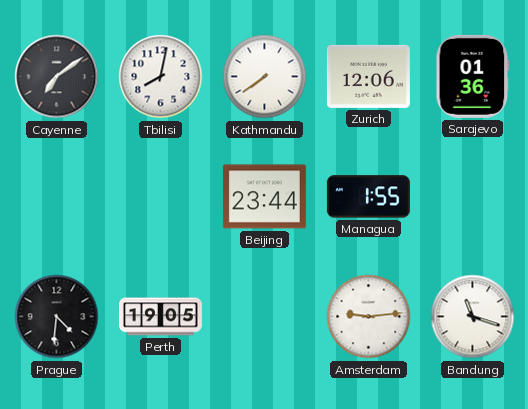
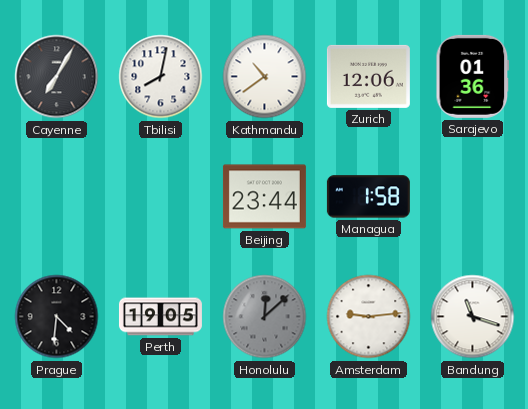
Cayenne: 7:09 -> 7:05
Kathmandu: 7:39 -> 10:39
Managua: 1:55 -> 1:58
Honolulu: none -> 12:08
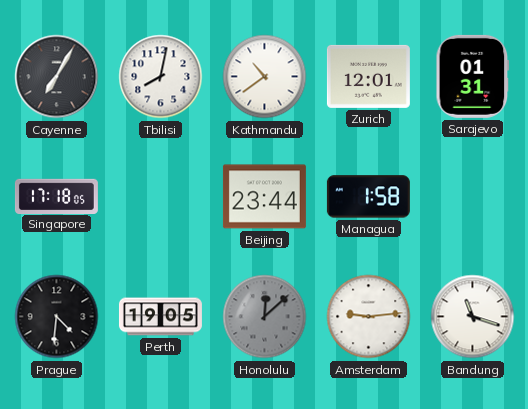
Zurich: 12:06 -> 12:01
Sarajevo: 01:36 -> 01:31
Singapore: none -> 17:18
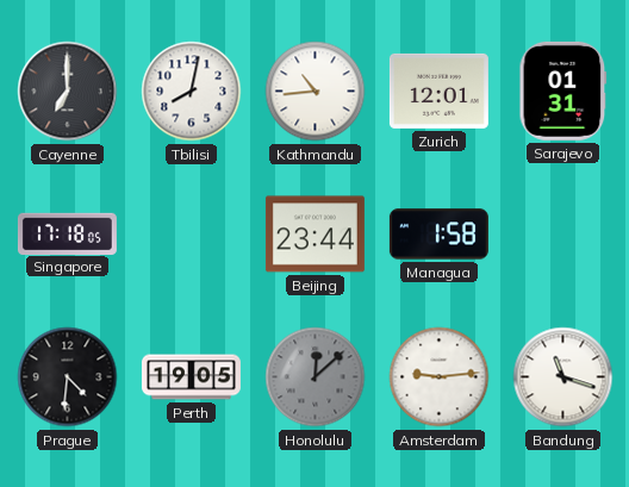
Cayenne: 7:05 -> 7:00
Kathmandu: 10:39 -> 10:44
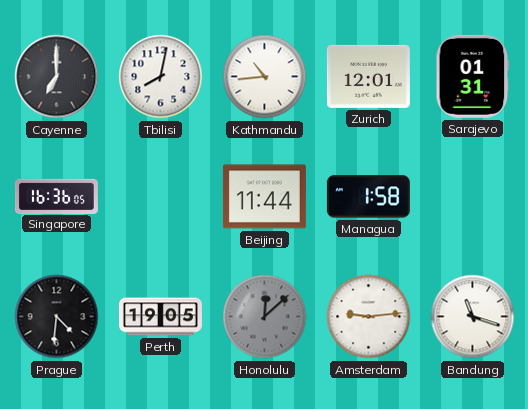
Singapore: 17:18 -> 16:36
Beijing: 23:44 -> 11:44
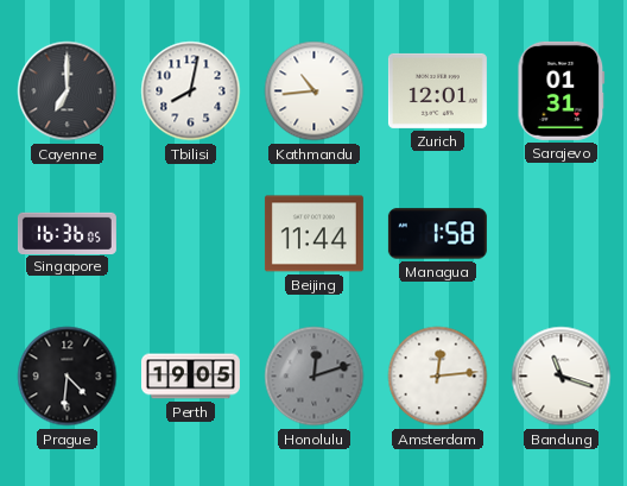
Honolulu: 12:08 -> 12:12
Amsterdam: 9:14 -> 12:14
